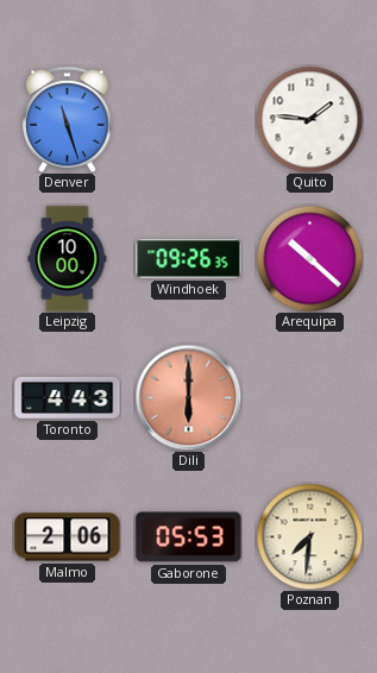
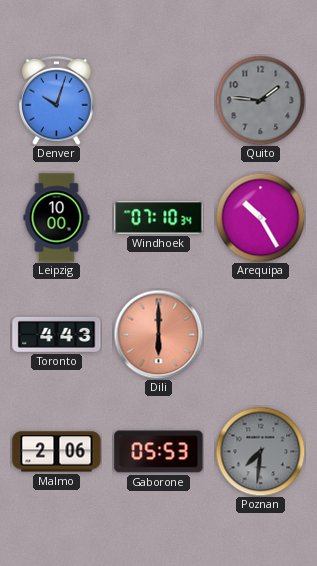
Denver: 11:27 -> 10:03
Quito dial: white -> grey
Windhoek: 09:26 -> 07:10
Arequipa: 10:22 -> 10:25
Poznan dial: cream -> grey
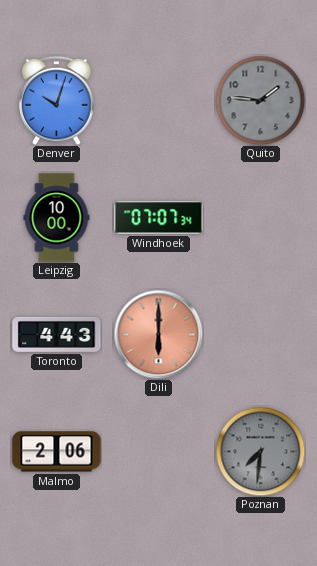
Windhoek: 07:10 -> 07:07
Arequipa: 10:25 -> none
Gaborone: 05:53 -> none
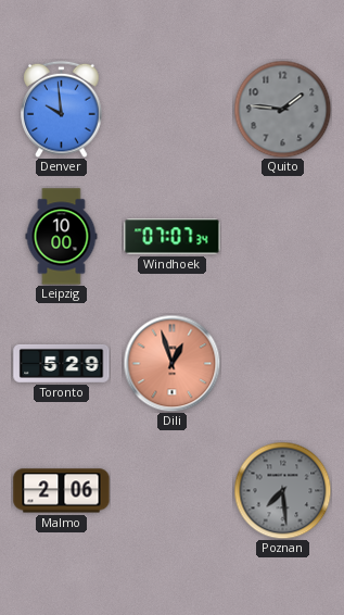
Denver: 10:03 -> 9:59
Toronto: 4:43 -> 5:29
Dili: 6:00 -> 12:57
Poznan: 7:31 -> 7:29
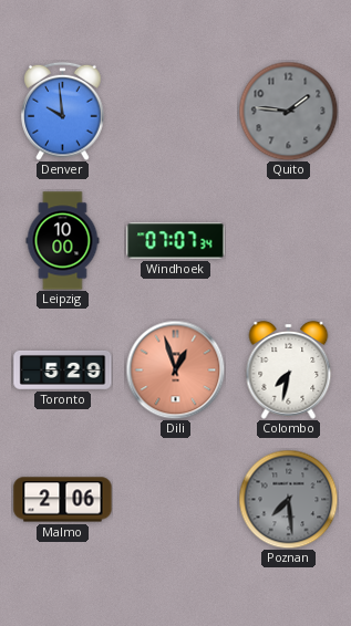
Colombo: none -> 7:32
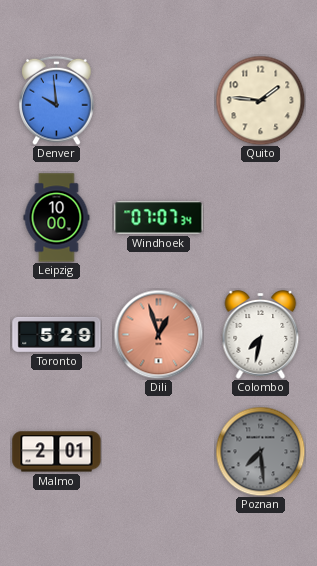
Quito dial: grey -> cream
Malmo: 2:06 -> 2:01
